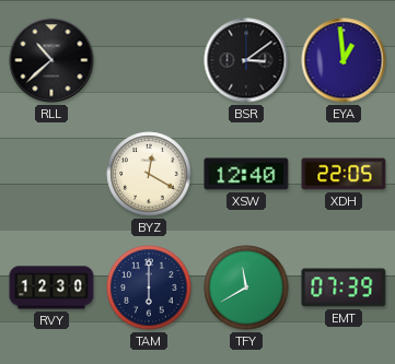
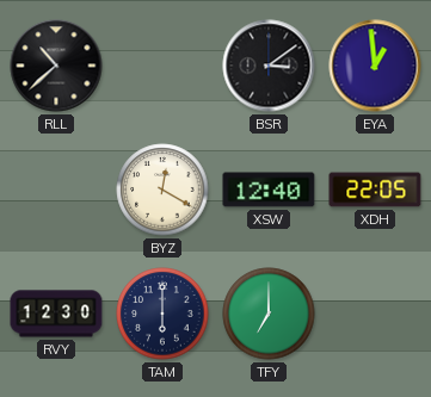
TFY: 11:40 -> 7:00
EMT: 07:39 -> none
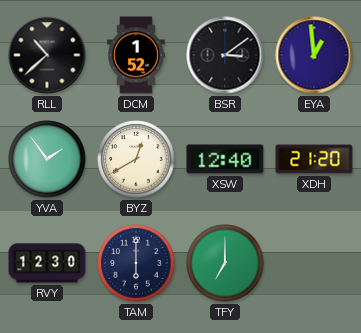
DCM: none -> 1:52
YVA: none -> 1:54
BYZ: 12:20 -> 12:40
XDH: 22:05 -> 21:20
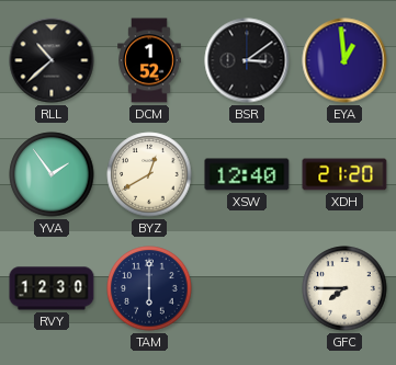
TFY: 7:00 -> none
GFC: none -> 7:45
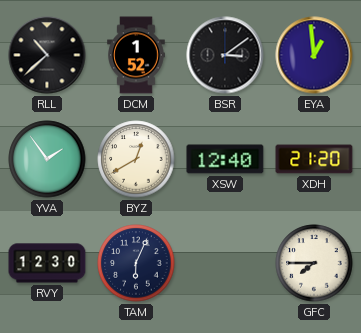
TAM: 6:00 -> 6:04
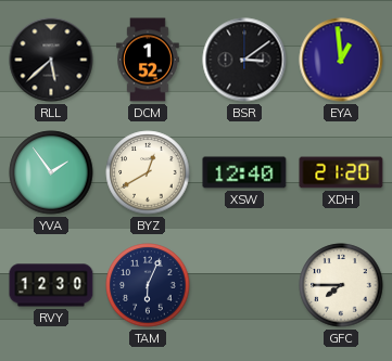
RLL: 10:38 -> 5:38
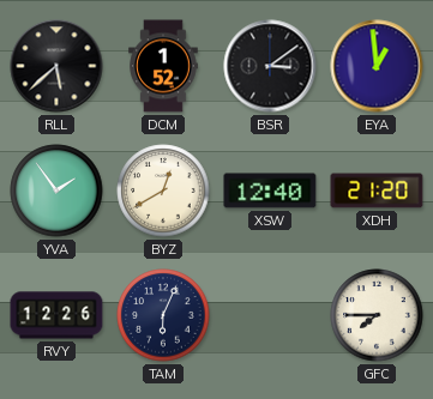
RVY: 12:30 -> 12:26
